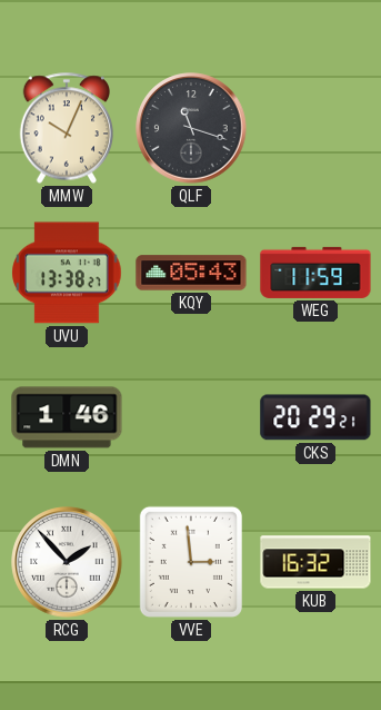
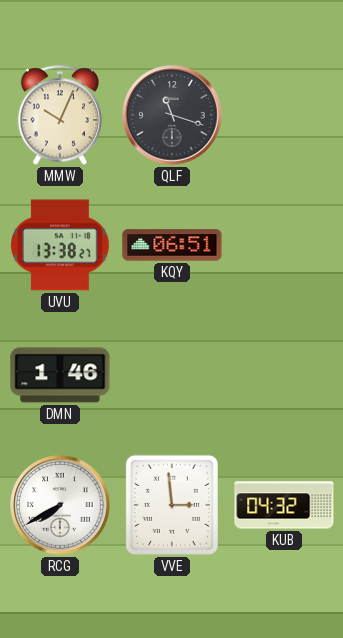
KQY: 05:43 -> 06:51
WEG: 11:59 -> none
CKS: 20:29 -> none
RCG: 1:53 -> 7:40
KUB: 16:32 -> 04:32
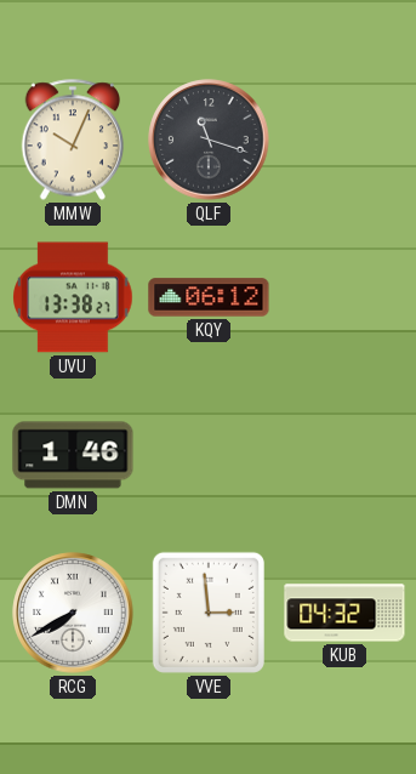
KQY: 06:51 -> 06:12
